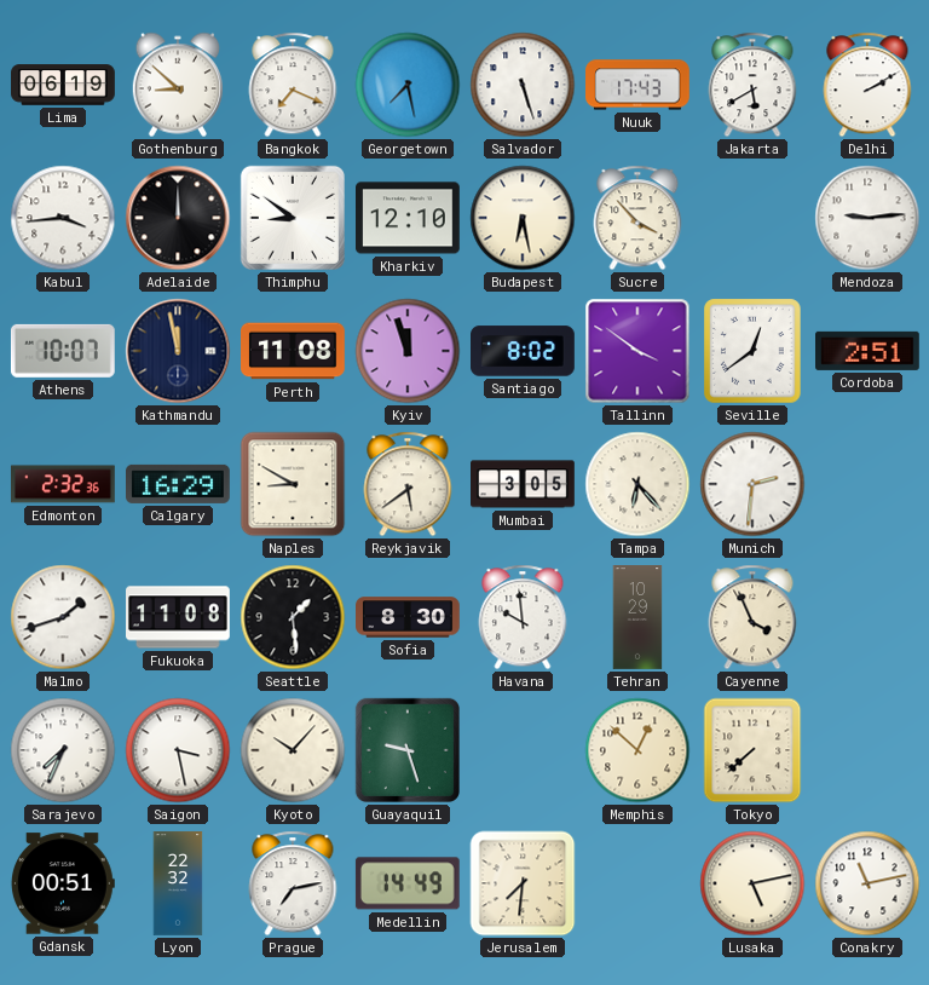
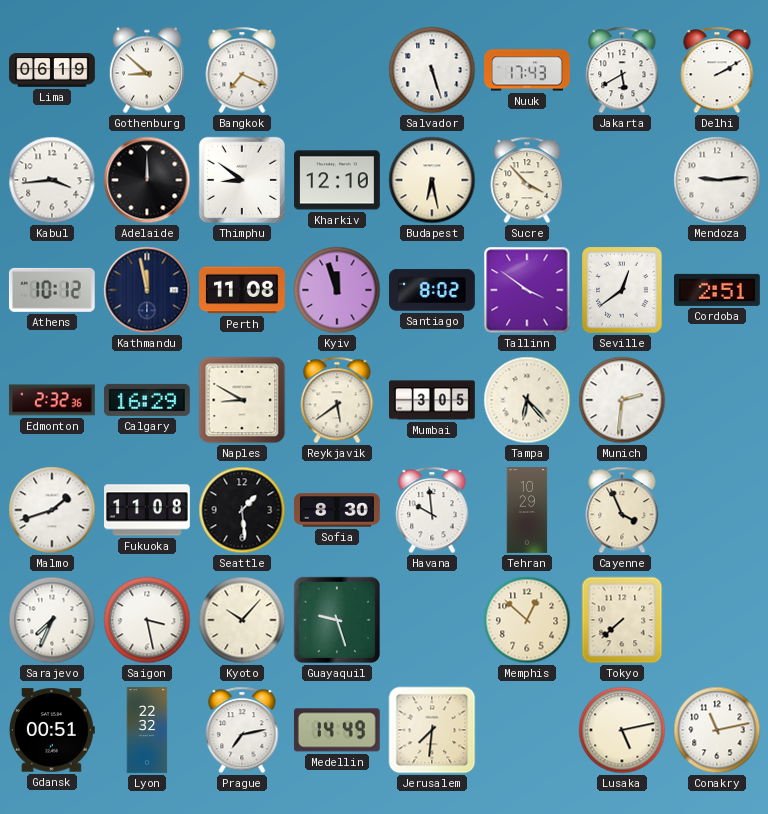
Georgetown: 7:28 -> none
Athens: 10:07 -> 10:12
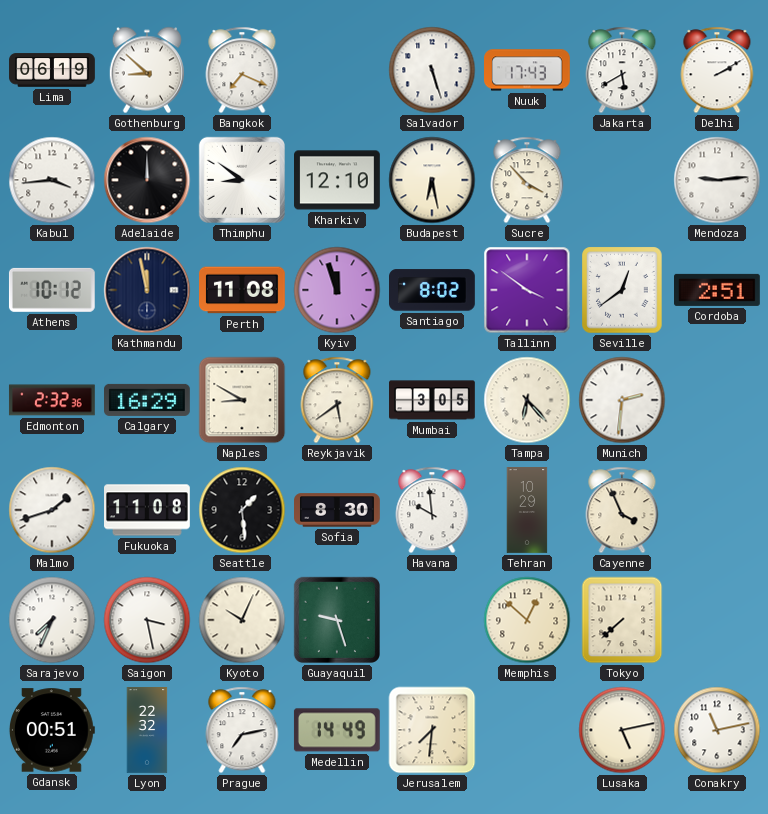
Kyoto: 10:07 -> 10:04
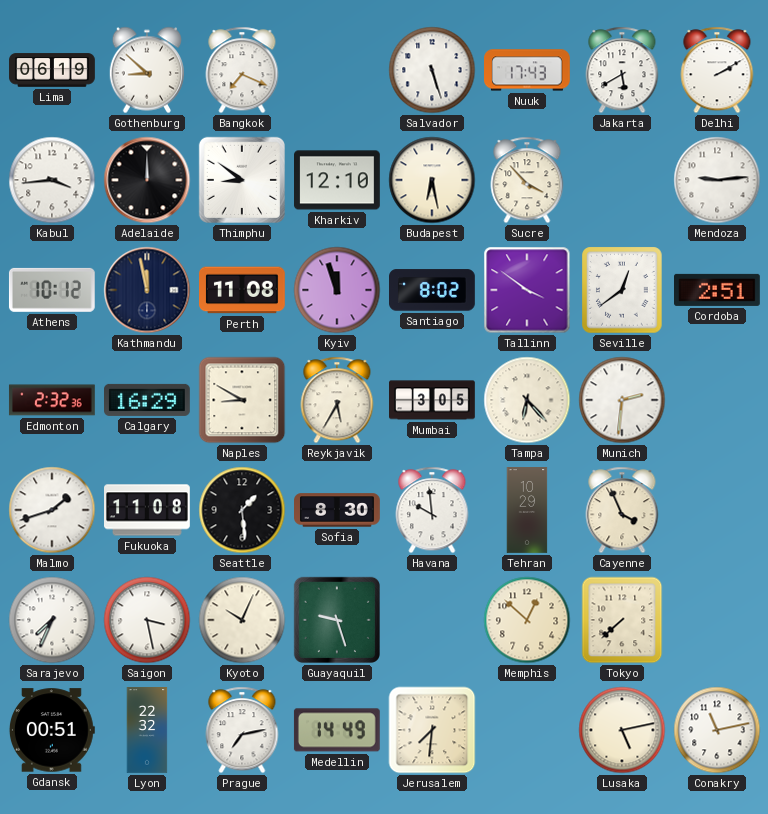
Reykjavik: 5:39 -> 5:35
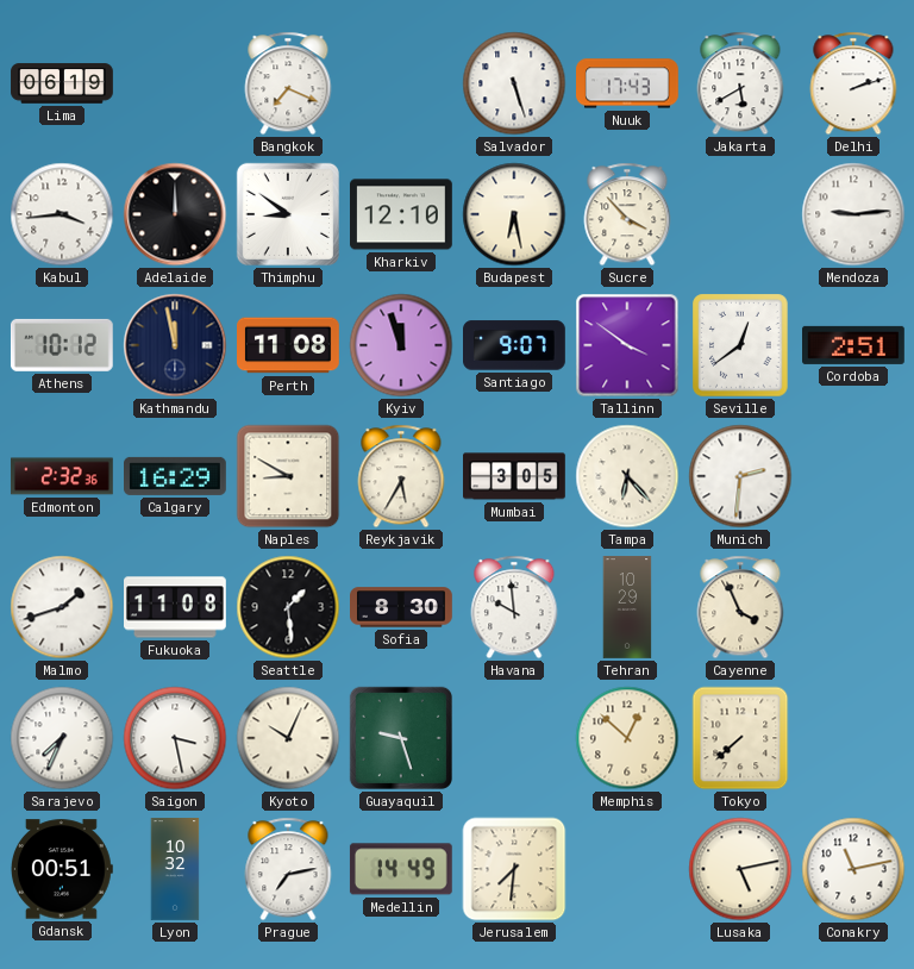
Gothenburg: 8:52 -> none
Delhi: 2:10 -> 2:12
Santiago: 8:02 -> 9:07
Lyon: 22:32 -> 10:32
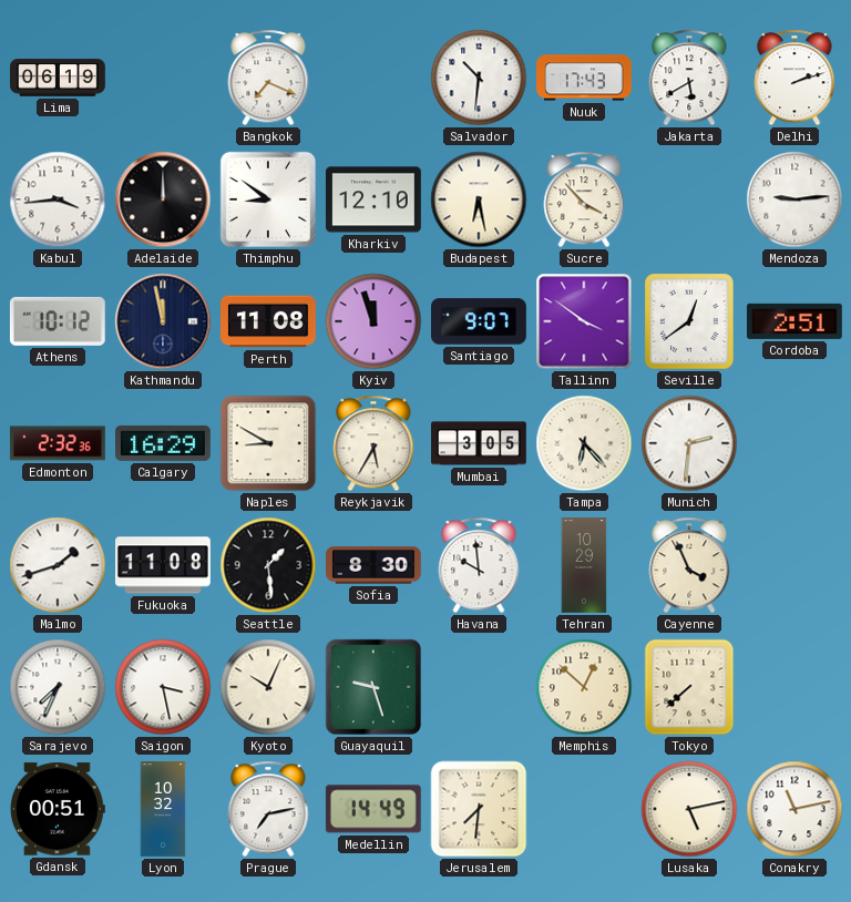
Salvador: 5:27 -> 10:31
